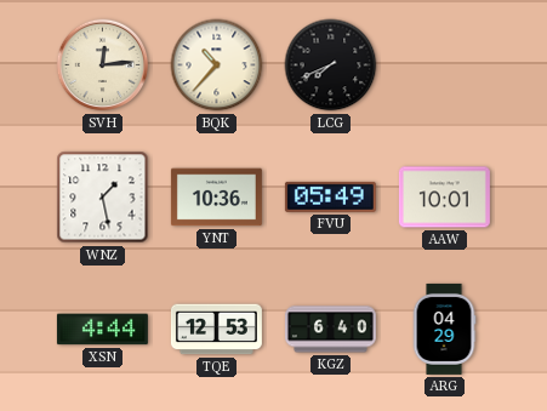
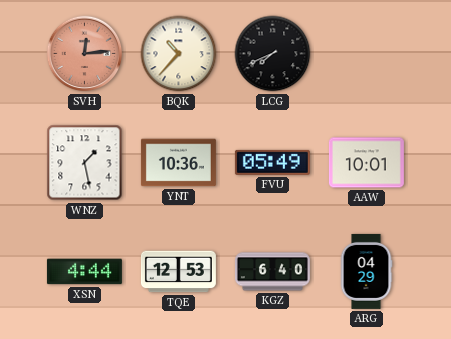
SVH dial: cream -> salmon
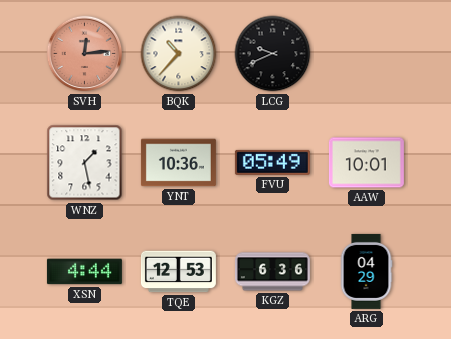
LCG: 7:41 -> 9:41
KGZ: 6:40 -> 6:36
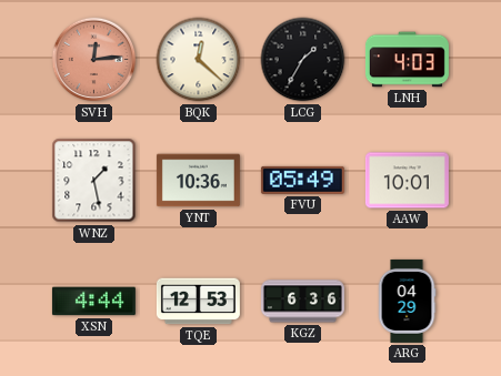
BQK: 10:37 -> 12:22
LCG: 9:41 -> 1:35
LNH: none -> 4:03
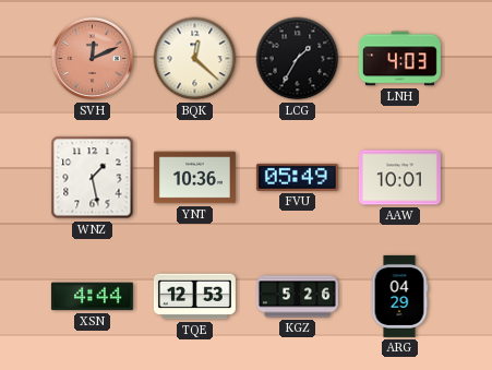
SVH: 12:14 -> 12:11
KGZ: 6:36 -> 5:26
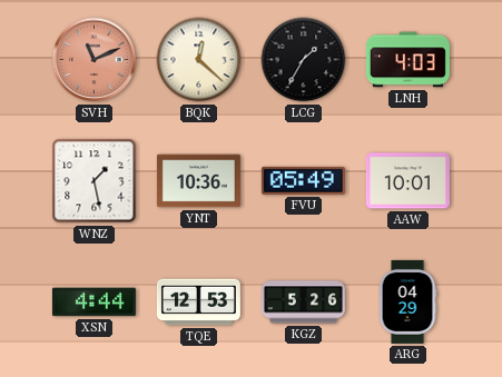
SVH: 12:11 -> 11:11
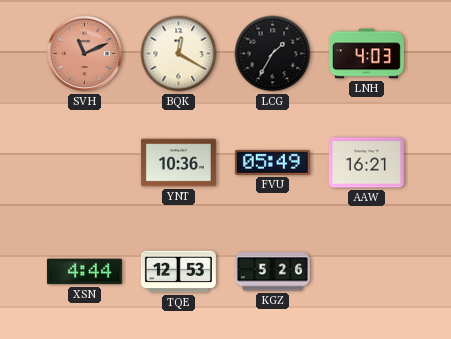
BQK: 12:22 -> 12:20
WNZ: 1:28 -> none
AAW: 10:01 -> 16:21
ARG: 04:29 -> none
